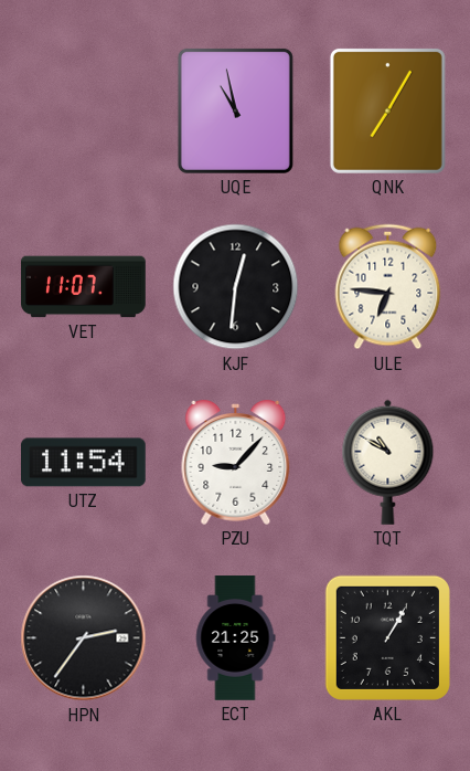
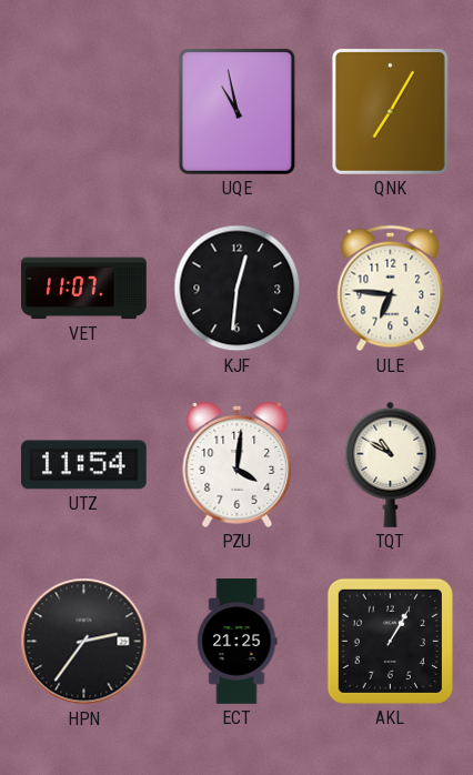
PZU: 9:07 -> 4:01
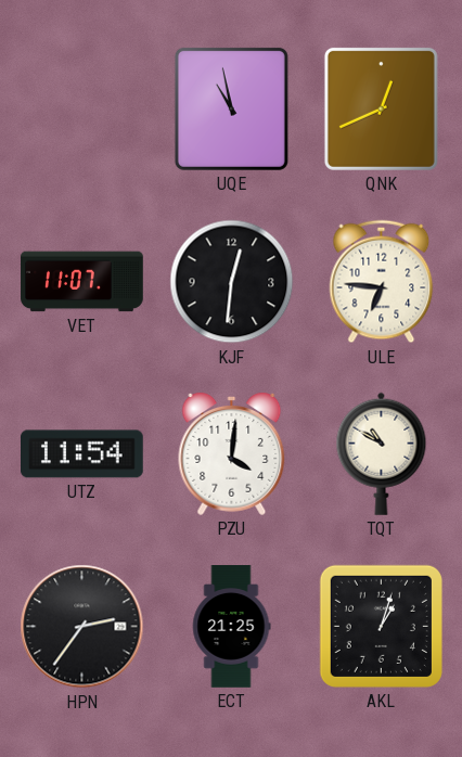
QNK: 7:05 -> 12:41
AKL: 1:05 -> 1:03
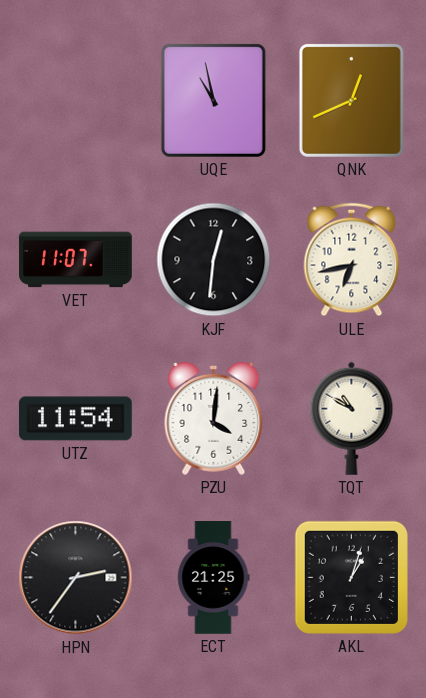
ULE: 6:46 -> 6:43
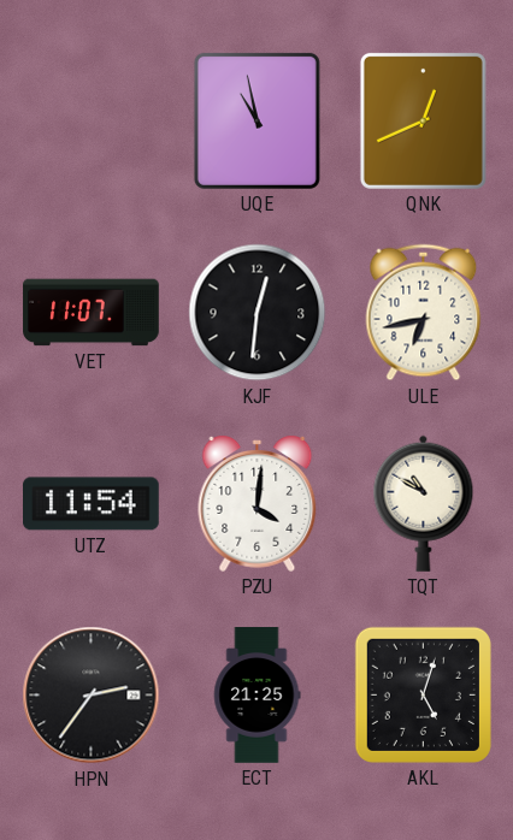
AKL: 1:03 -> 5:03
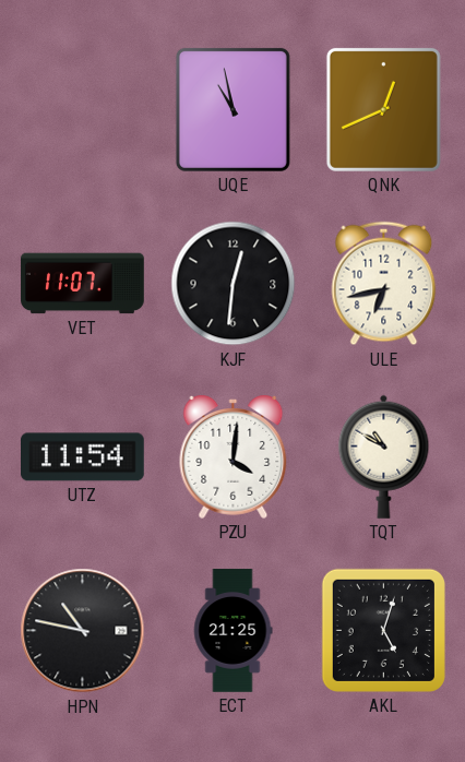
HPN: 2:36 -> 10:47
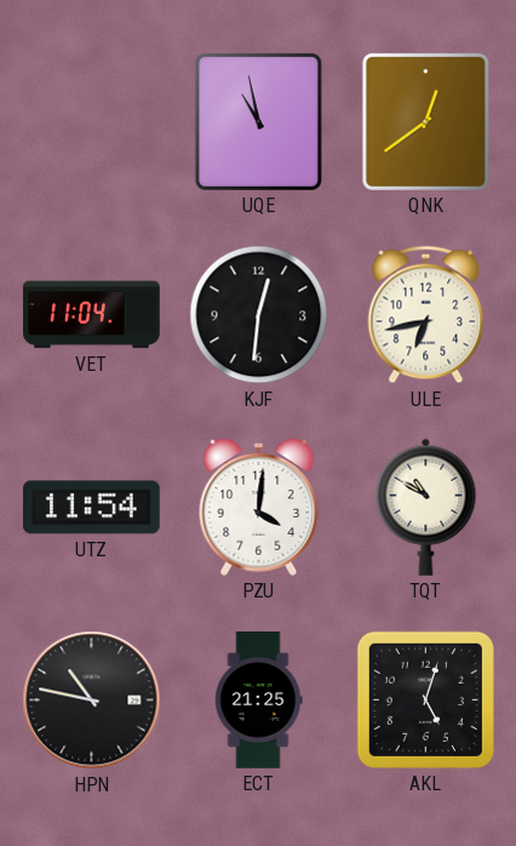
QNK: 12:41 -> 12:39
VET: 11:07 -> 11:04
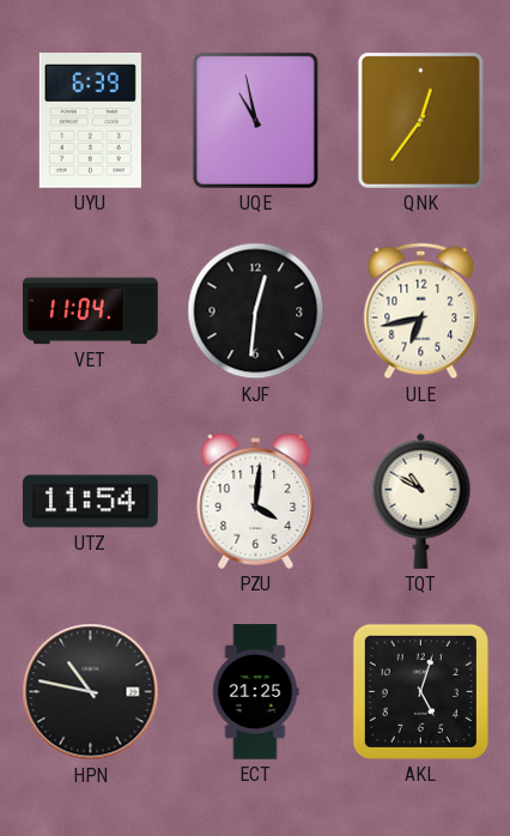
UYU: none -> 6:39
QNK: 12:39 -> 12:36
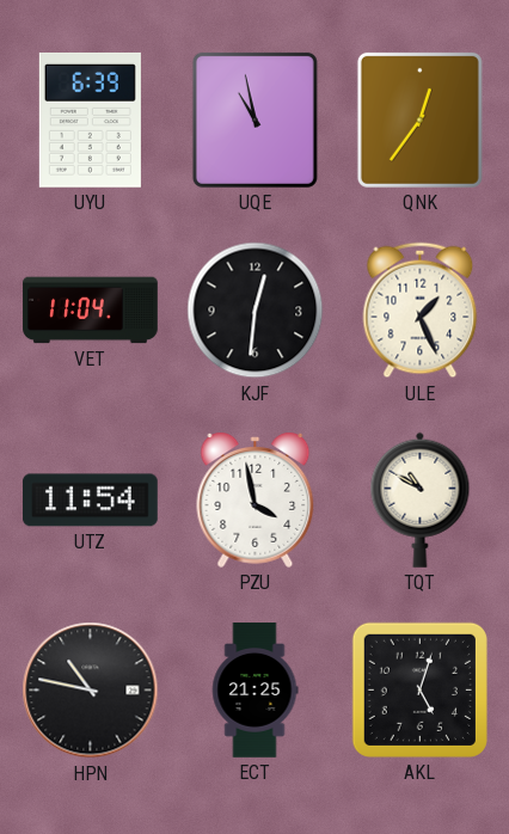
ULE: 6:43 -> 1:26
PZU: 4:01 -> 3:58
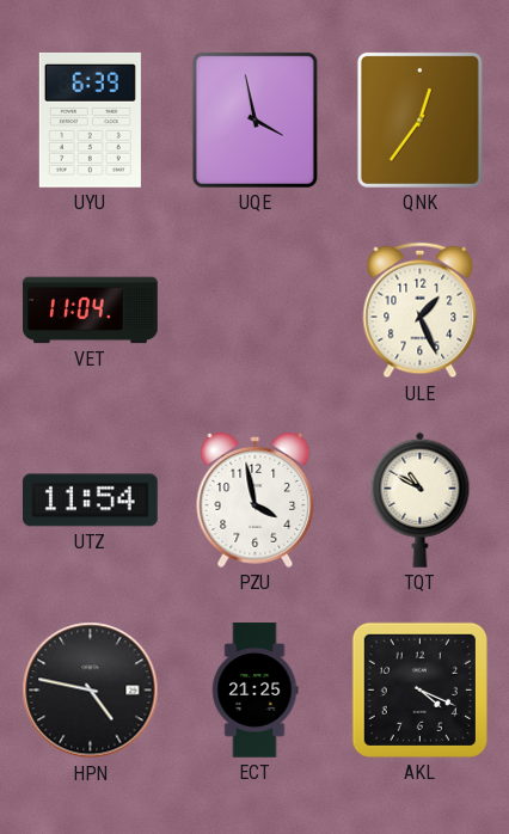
UQE: 10:58 -> 3:58
KJF: 12:31 -> none
HPN: 10:47 -> 4:47
AKL: 5:03 -> 4:19
